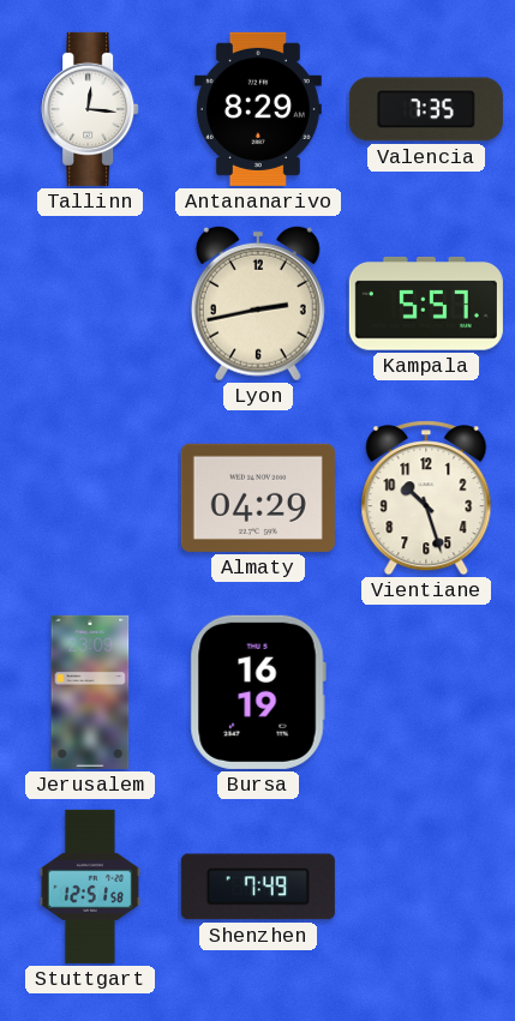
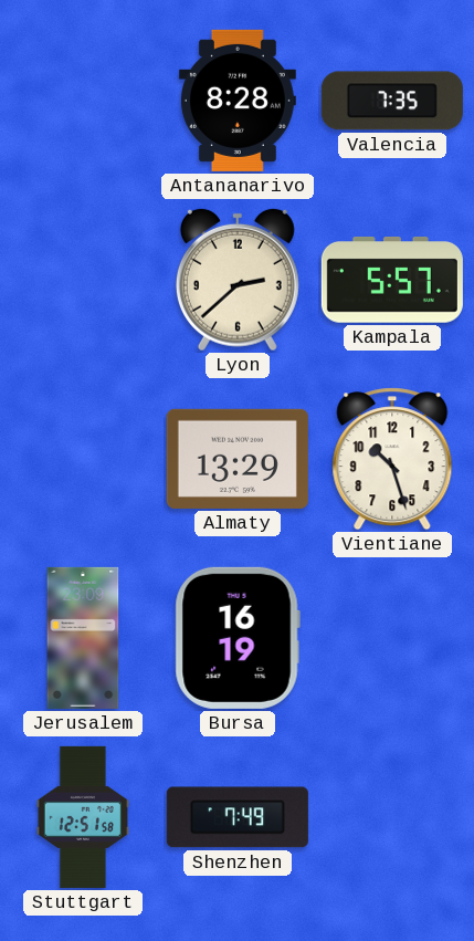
Tallinn: 12:16 -> none
Antananarivo: 8:29 -> 8:28
Lyon: 2:43 -> 2:38
Almaty: 04:29 -> 13:29
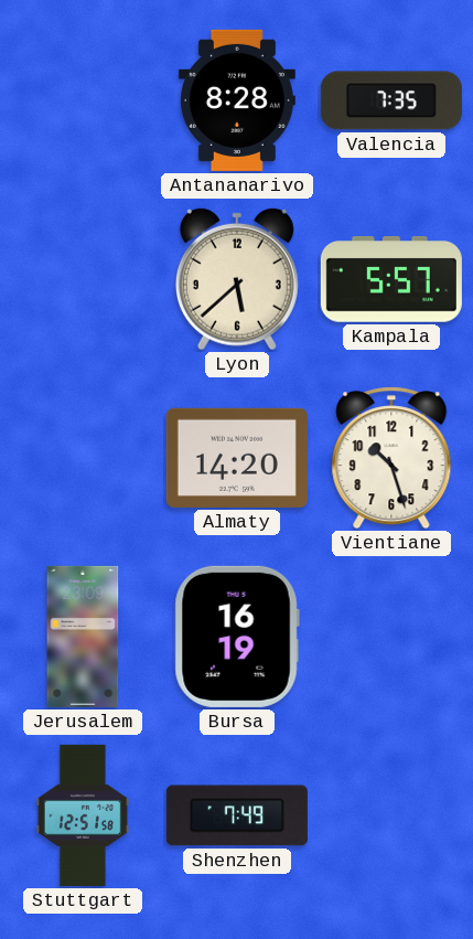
Lyon: 2:38 -> 5:38
Almaty: 13:29 -> 14:20
